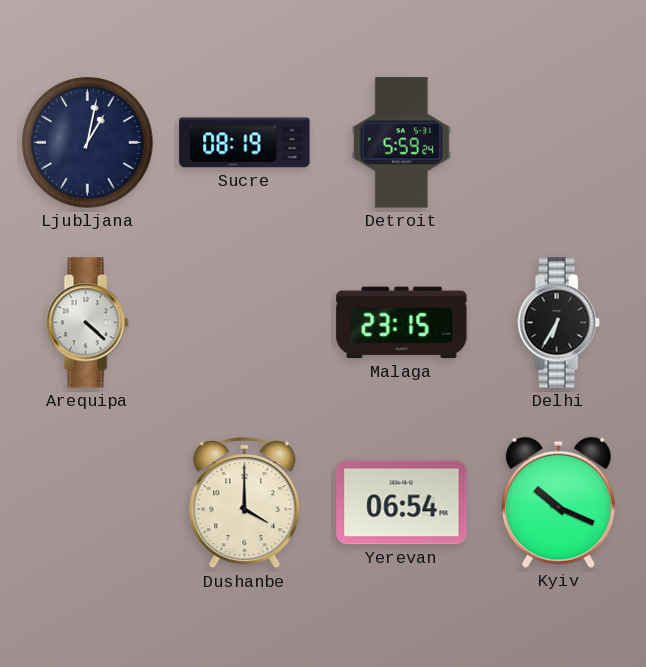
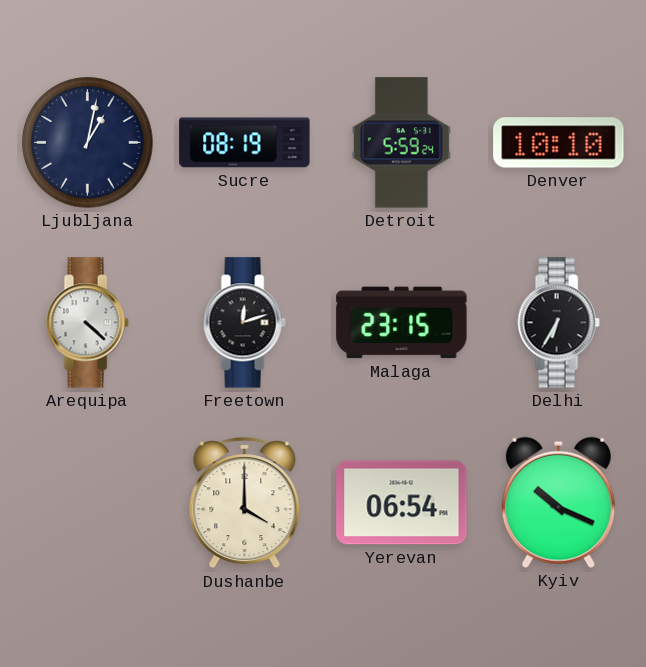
Denver: none -> 10:10
Freetown: none -> 12:12
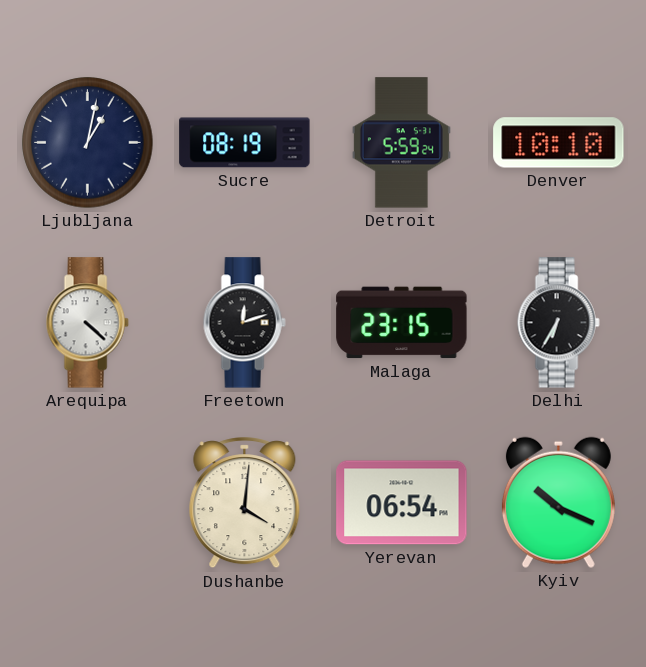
Dushanbe: 4:00 -> 4:01
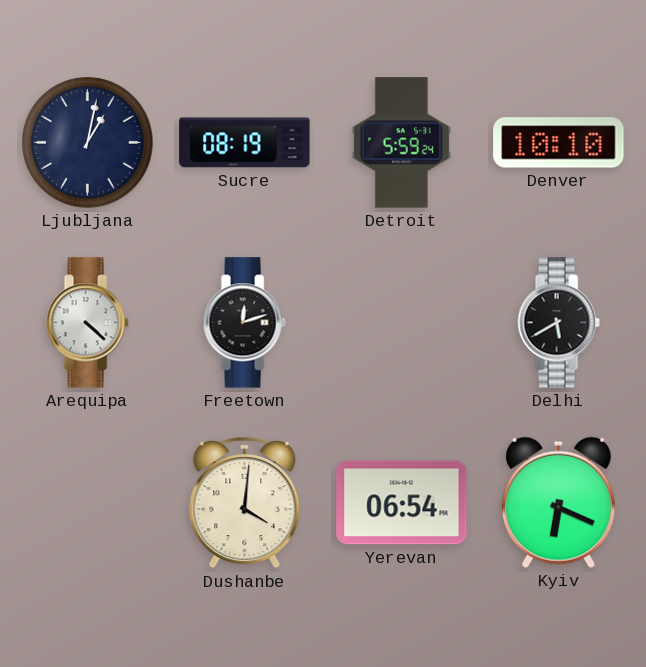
Malaga: 23:15 -> none
Delhi: 6:35 -> 5:40
Kyiv: 10:19 -> 6:19
